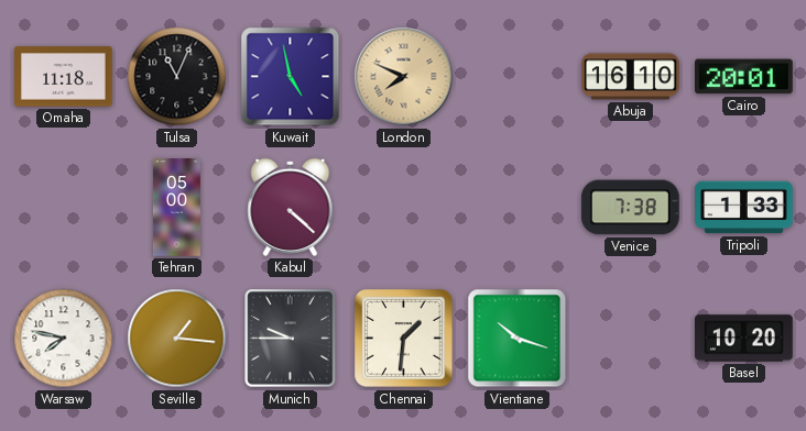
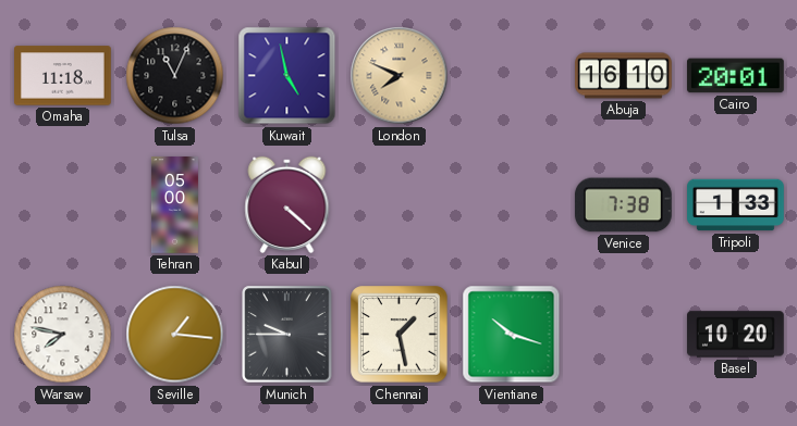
Chennai: 1:31 -> 1:28
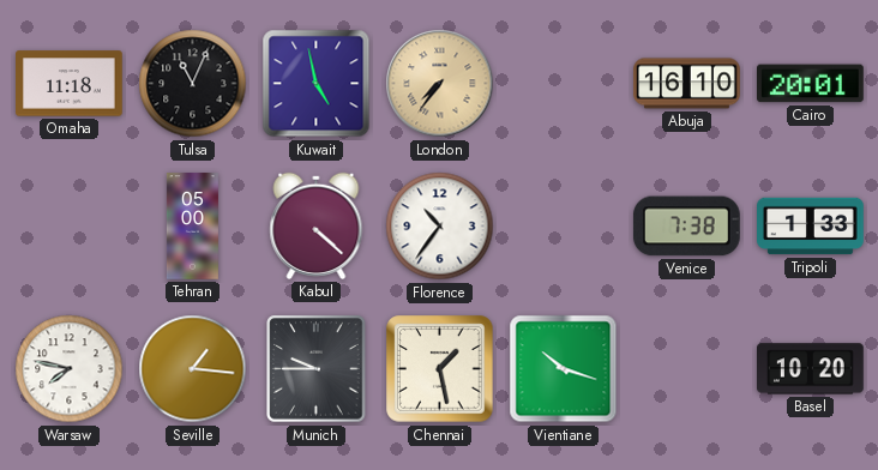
London: 7:49 -> 7:36
Florence: none -> 10:36
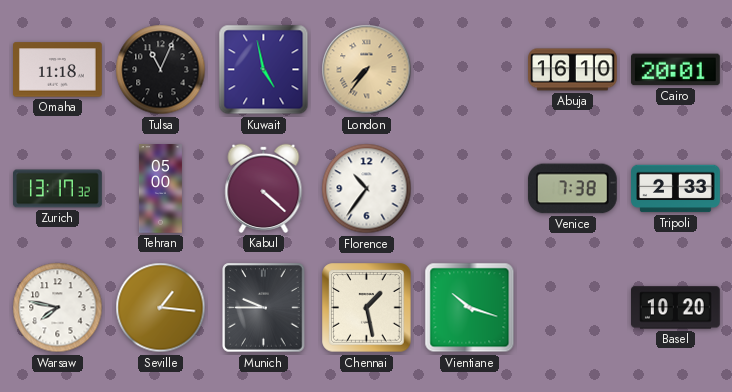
Zurich: none -> 13:17
Tripoli: 1:33 -> 2:33
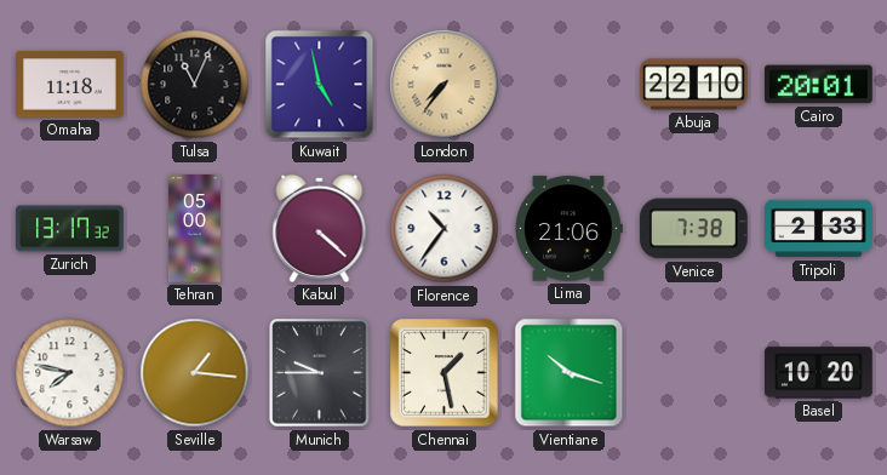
Abuja: 16:10 -> 22:10
Lima: none -> 21:06
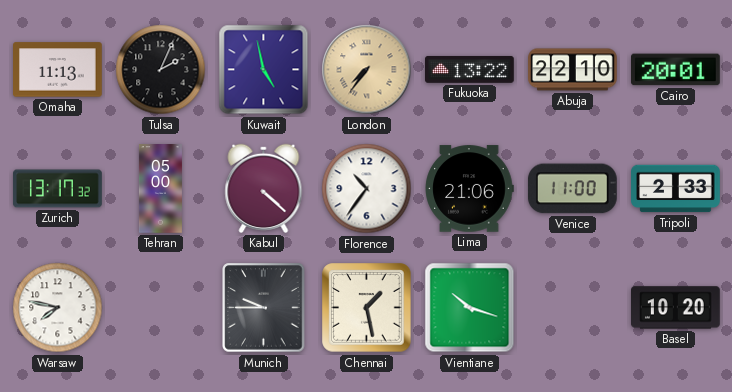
Omaha: 11:18 -> 11:13
Tulsa: 11:04 -> 2:04
Fukuoka: none -> 13:22
Venice: 7:38 -> 11:00
Seville: 1:16 -> none
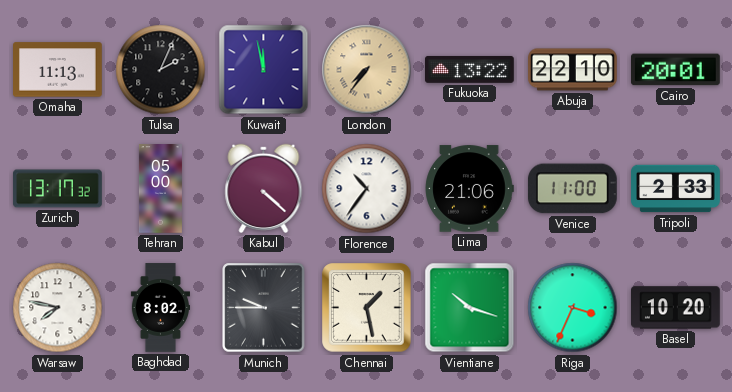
Kuwait: 4:58 -> 11:58
Baghdad: none -> 8:02
Riga: none -> 3:34
